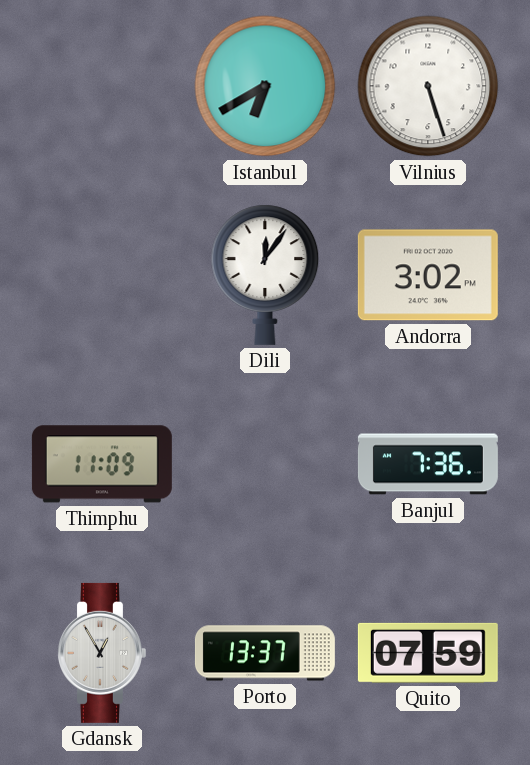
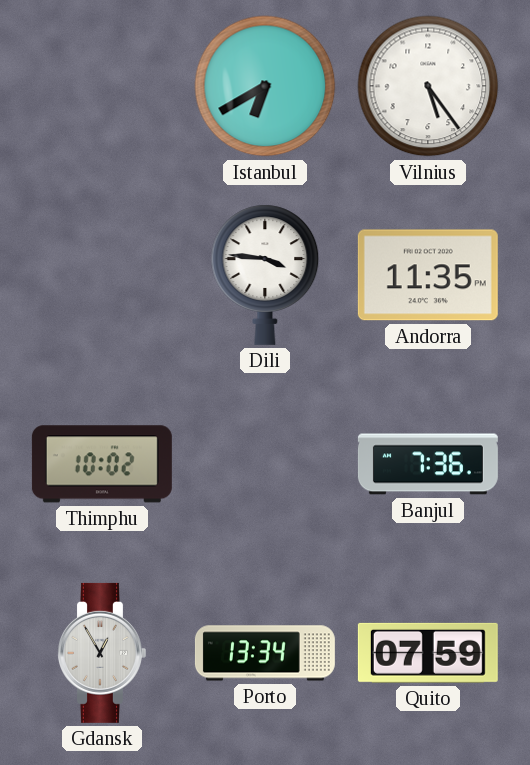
Vilnius: 5:27 -> 5:24
Dili: 12:06 -> 3:46
Andorra: 3:02 -> 11:35
Thimphu: 11:09 -> 10:02
Porto: 13:37 -> 13:34
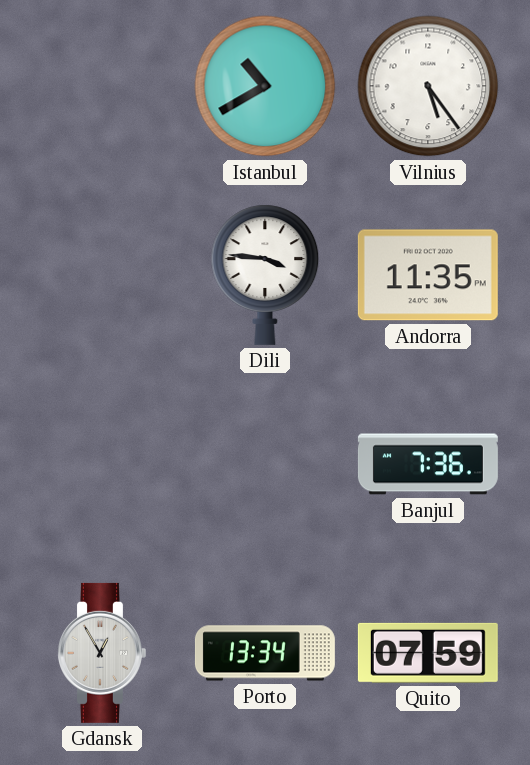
Istanbul: 6:40 -> 10:40
Thimphu: 10:02 -> none
